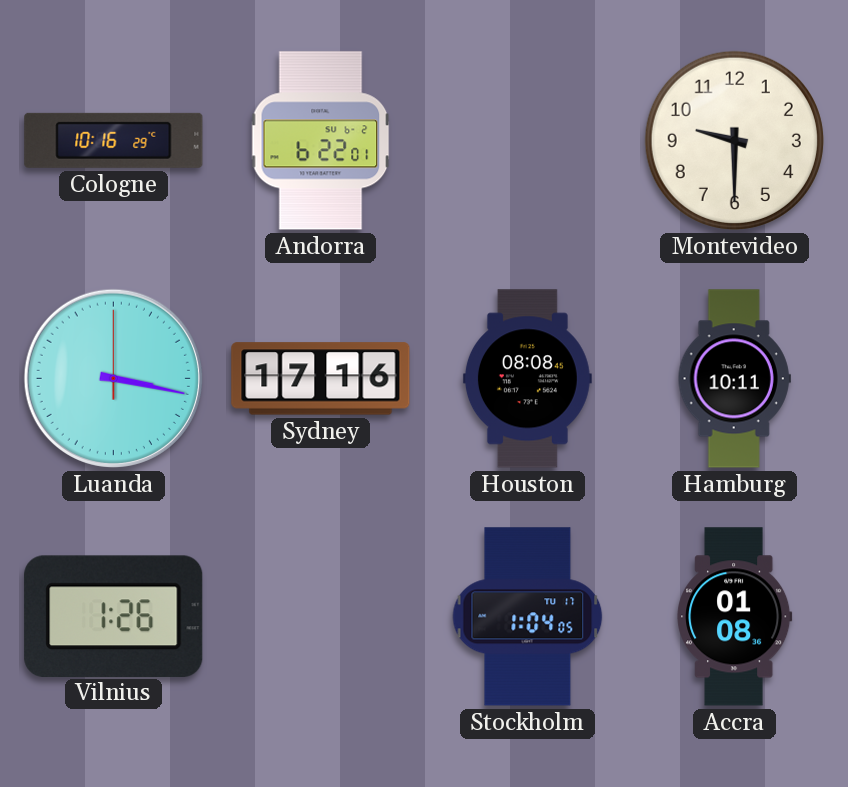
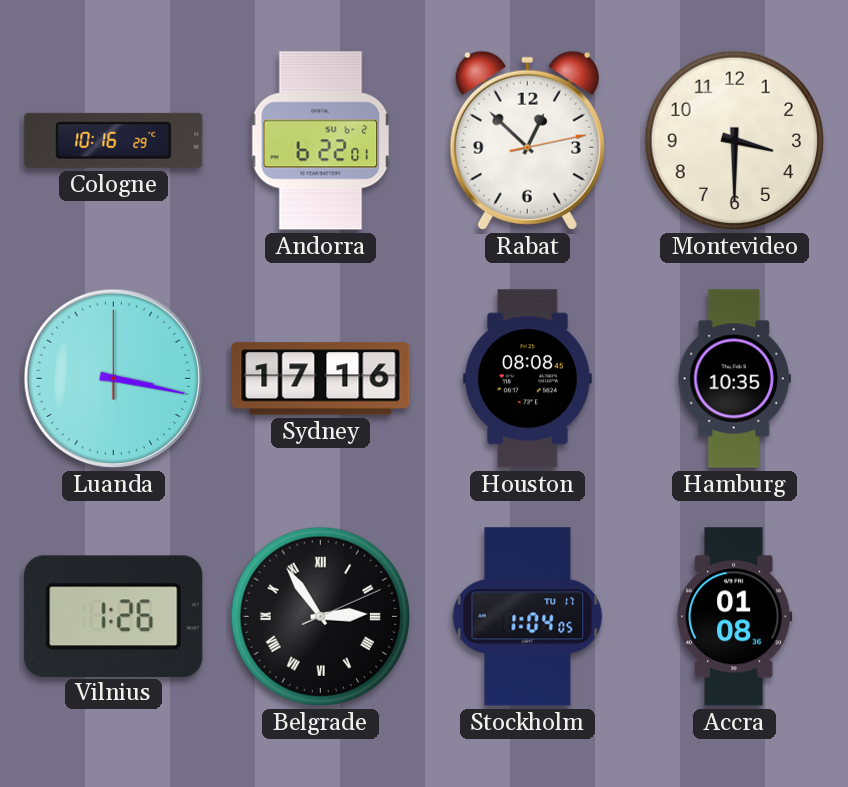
Rabat: none -> 12:52
Montevideo: 9:30 -> 3:30
Hamburg: 10:11 -> 10:35
Belgrade: none -> 2:54
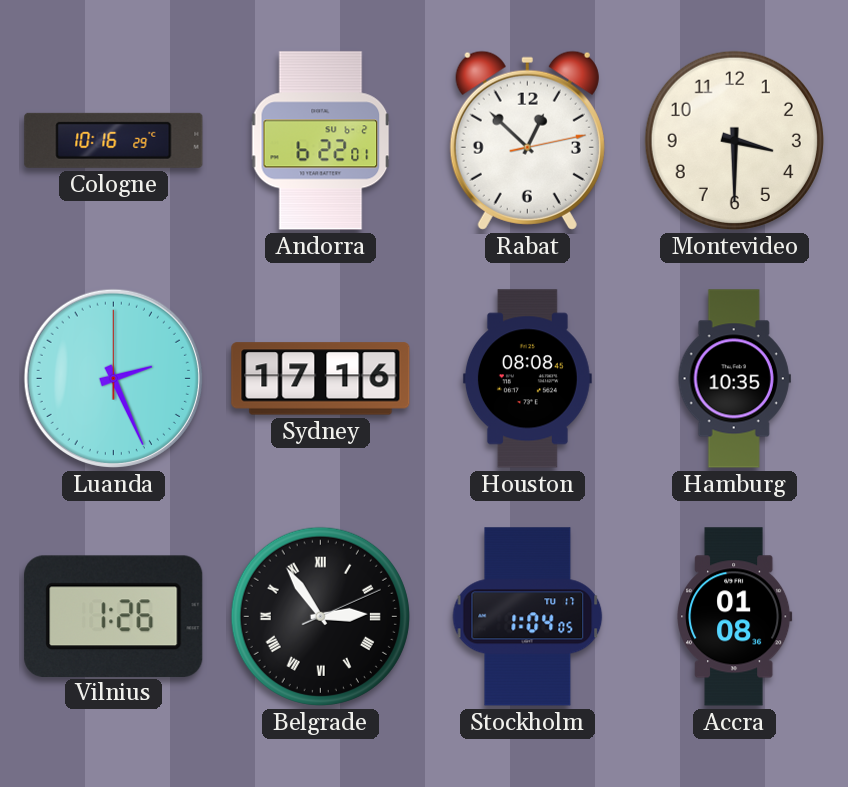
Luanda: 3:17 -> 2:26
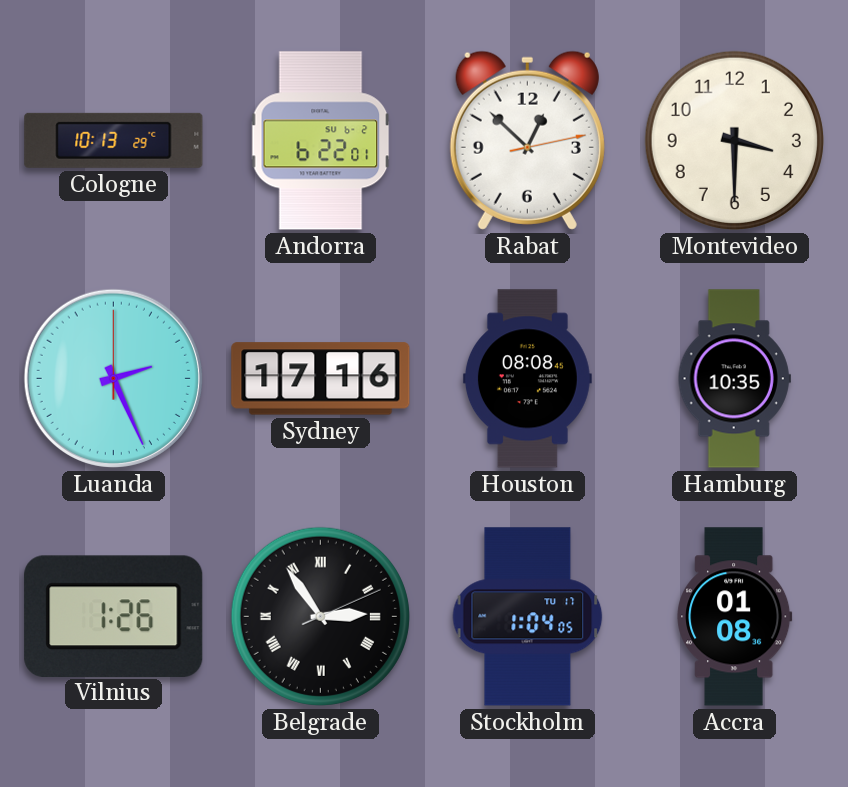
Cologne: 10:16 -> 10:13
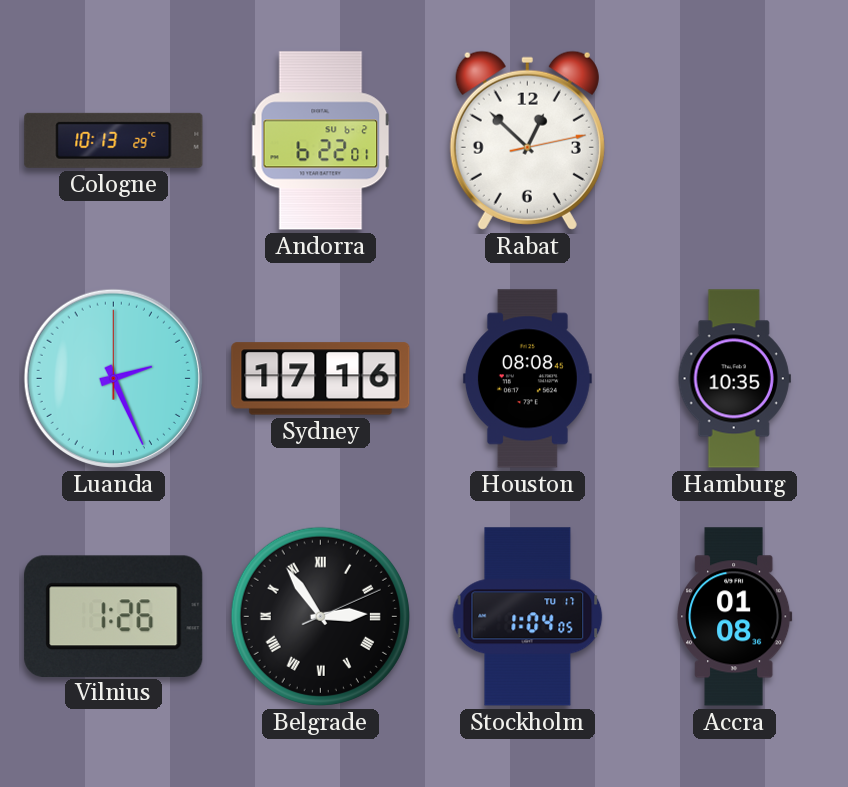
Montevideo: 3:30 -> none
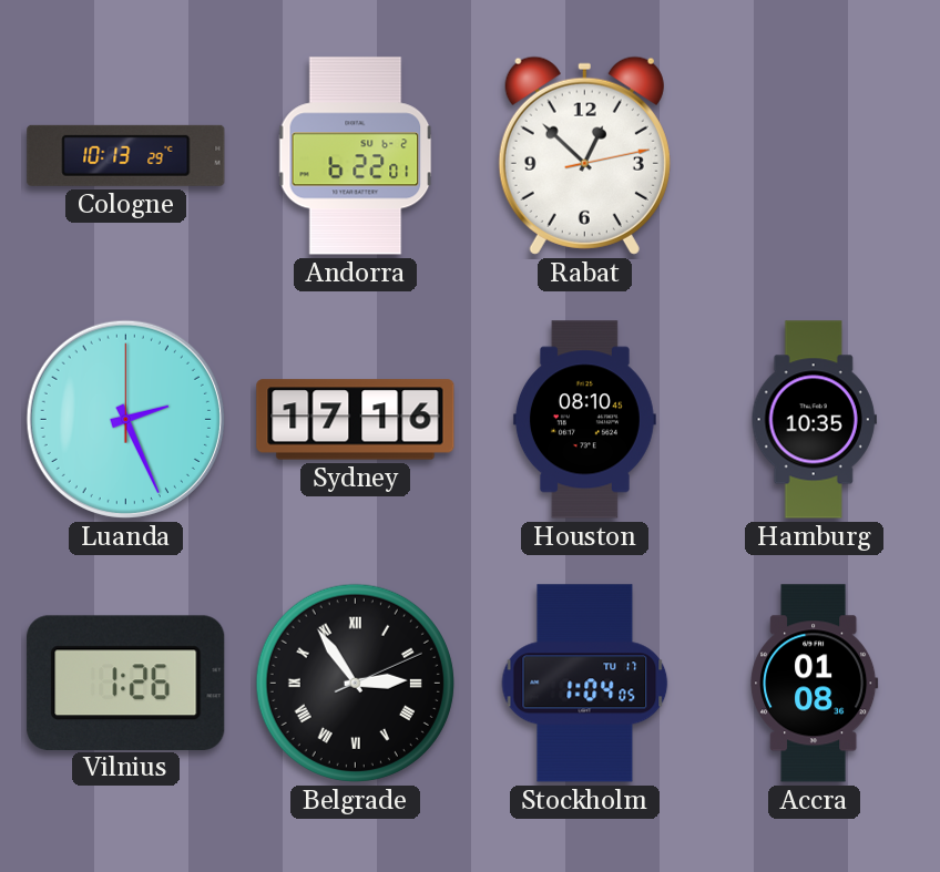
Houston: 08:08 -> 08:10
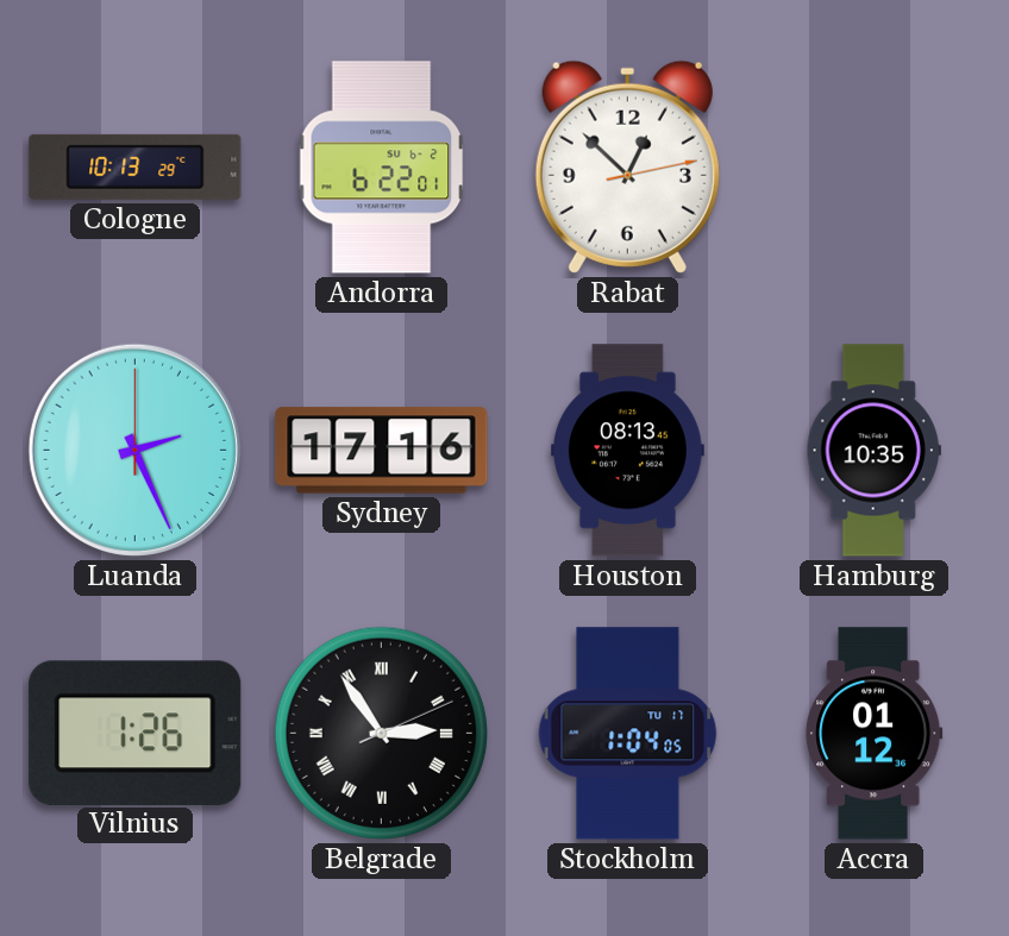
Houston: 08:10 -> 08:13
Accra: 01:08 -> 01:12
